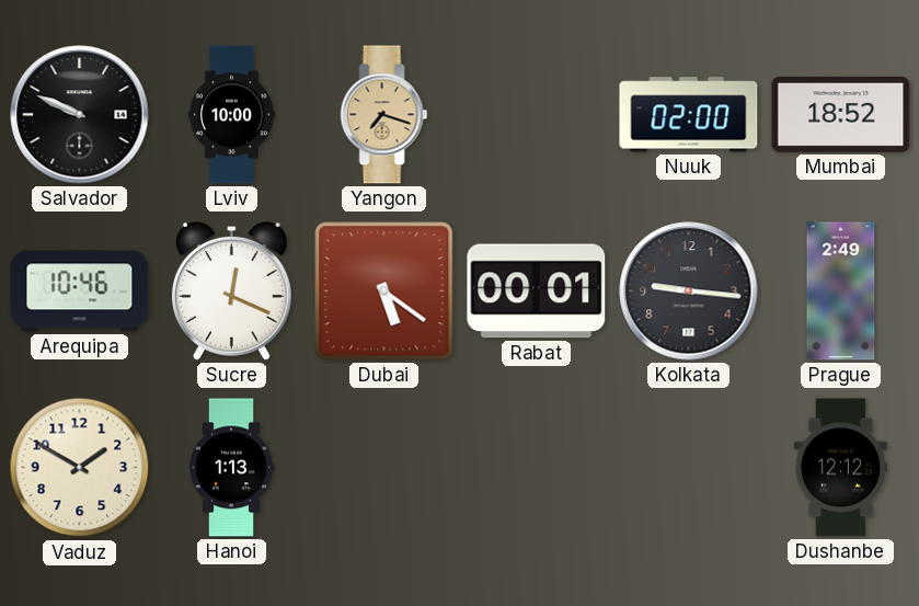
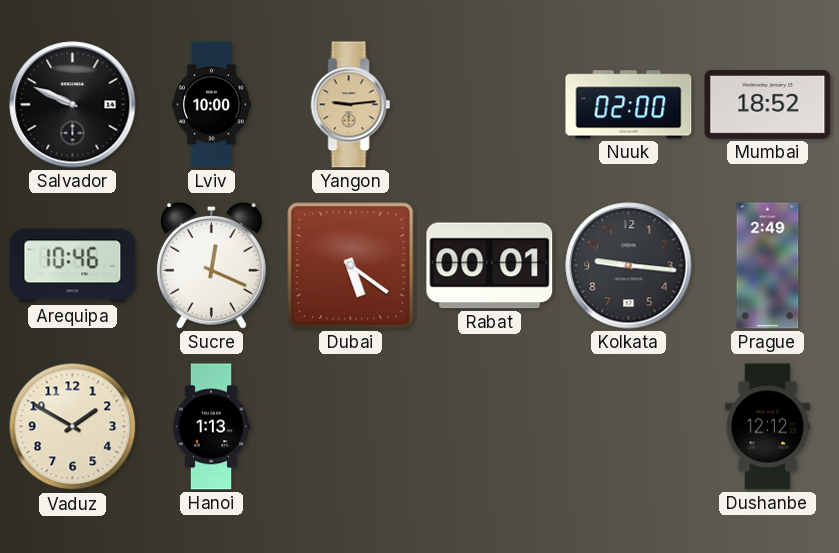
Yangon: 7:18 -> 9:14
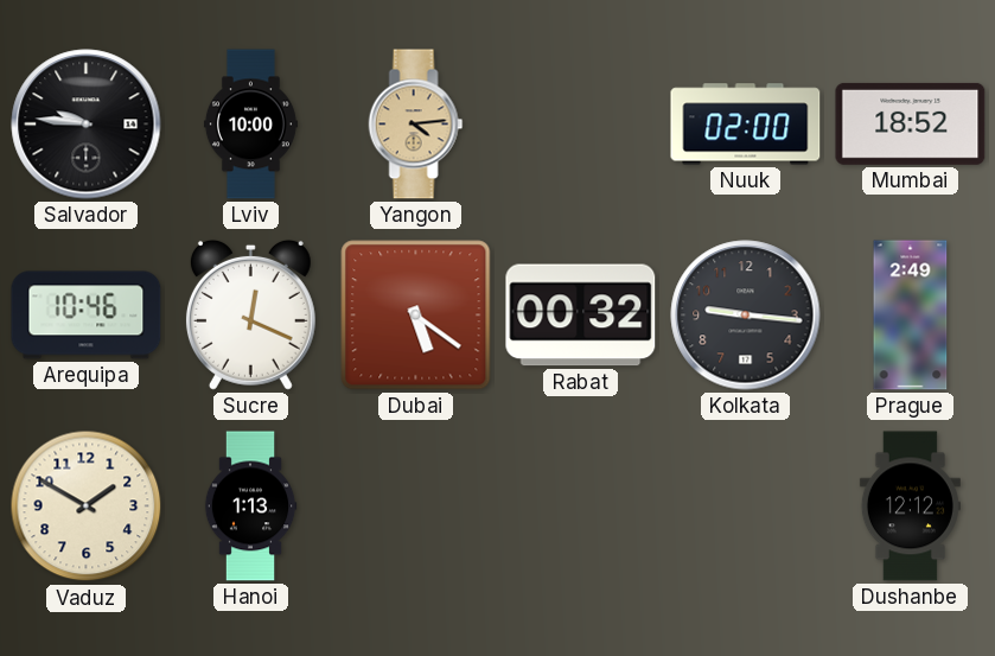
Salvador: 9:49 -> 9:46
Yangon: 9:14 -> 4:14
Rabat: 00:01 -> 00:32
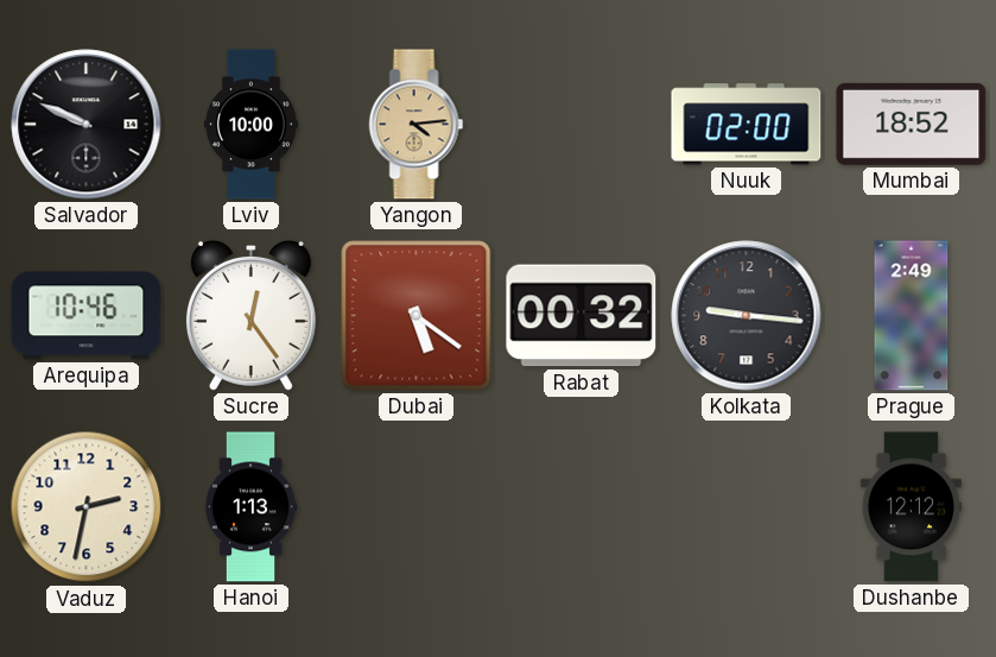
Salvador: 9:46 -> 9:49
Sucre: 12:19 -> 12:24
Vaduz: 1:50 -> 2:32
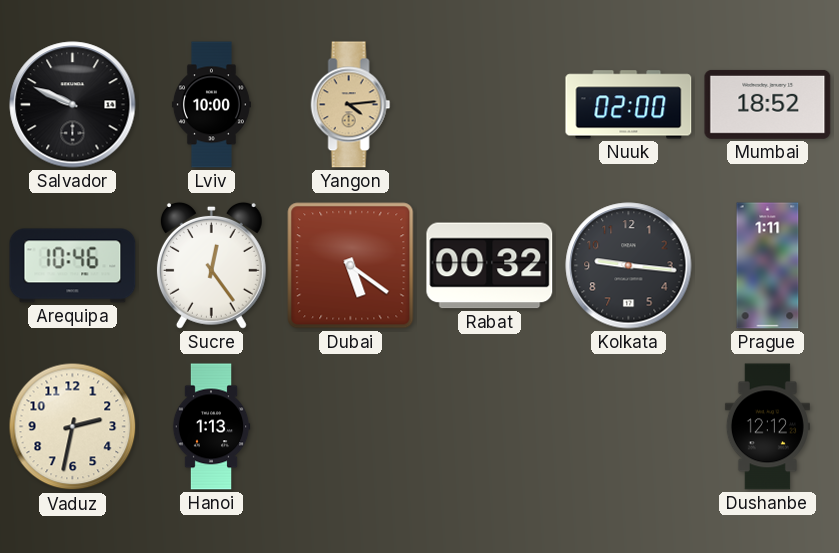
Prague: 2:49 -> 1:11
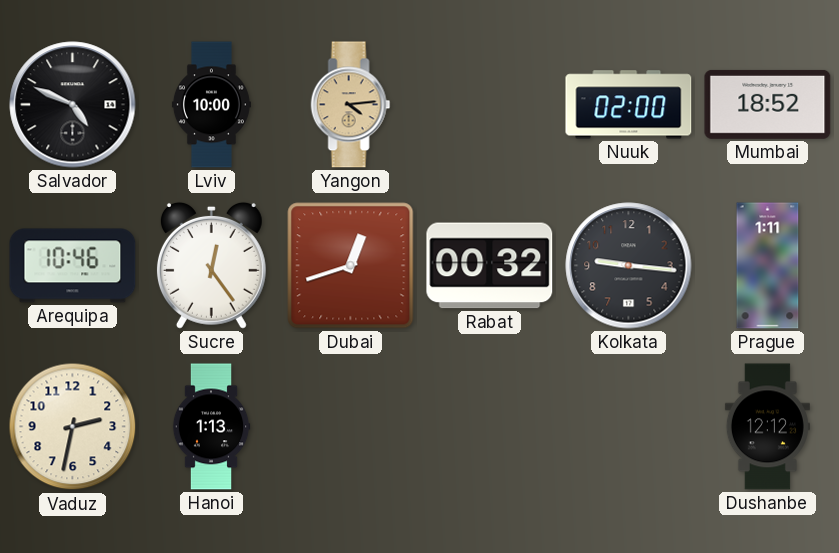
Salvador: 9:49 -> 4:49
Dubai: 5:21 -> 12:42
